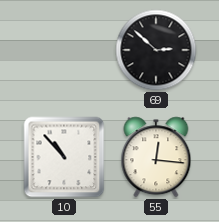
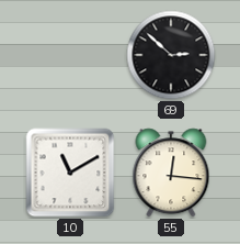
10: 10:53 -> 11:10
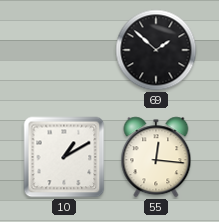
69: 2:52 -> 1:52
10: 11:10 -> 1:10
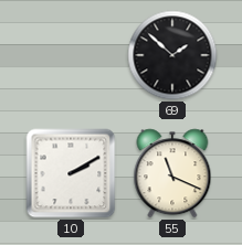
10: 1:10 -> 2:10
55: 12:16 -> 11:19
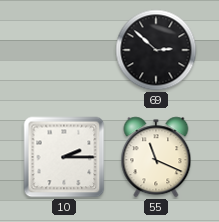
69: 1:52 -> 2:52
10: 2:10 -> 2:15
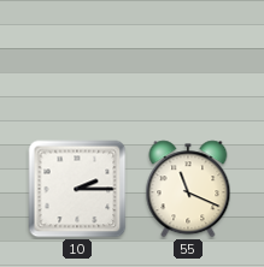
69: 2:52 -> none
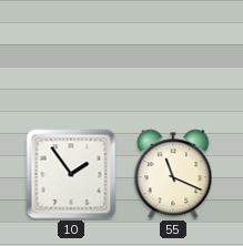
10: 2:15 -> 1:54
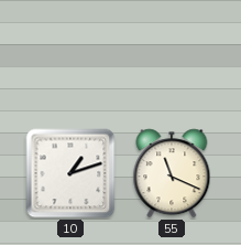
10: 1:54 -> 1:12
